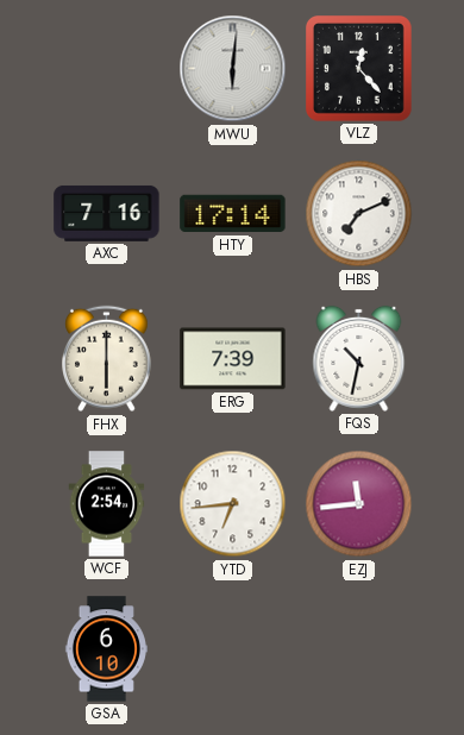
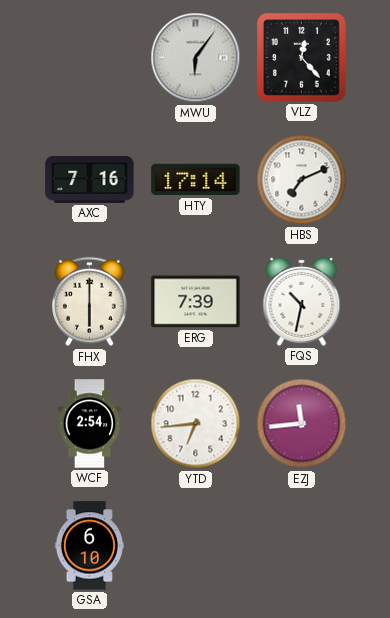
MWU: 6:01 -> 6:06
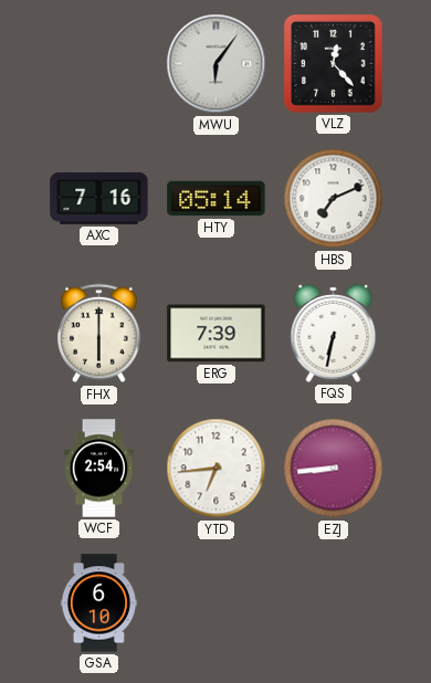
HTY: 17:14 -> 05:14
FQS: 10:32 -> 6:32
EZJ: 11:44 -> 8:44
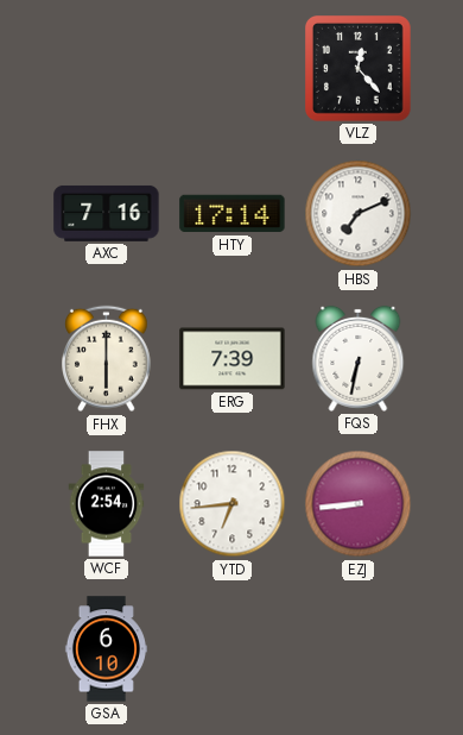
MWU: 6:06 -> none
HTY: 05:14 -> 17:14
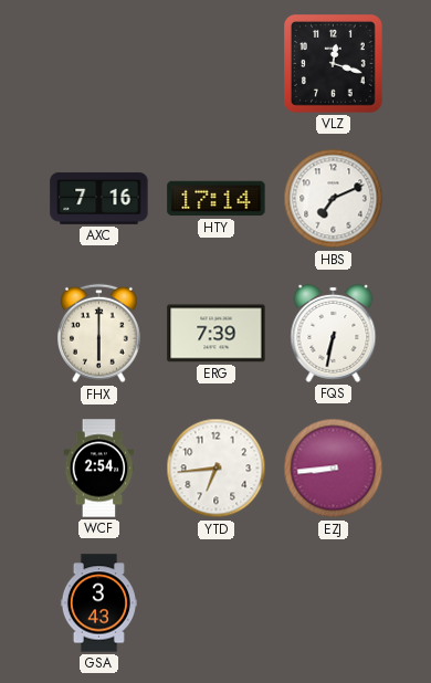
VLZ: 12:23 -> 12:18
GSA: 6:10 -> 3:43
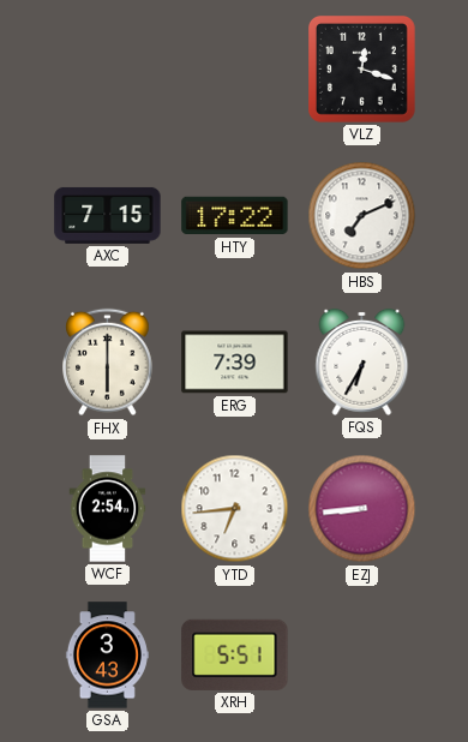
AXC: 7:16 -> 7:15
HTY: 17:14 -> 17:22
FQS: 6:32 -> 6:35
XRH: none -> 5:51
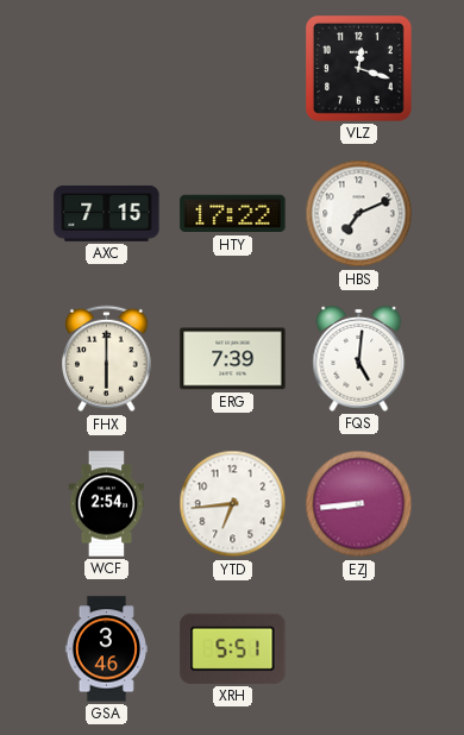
FQS: 6:35 -> 5:01
GSA: 3:43 -> 3:46
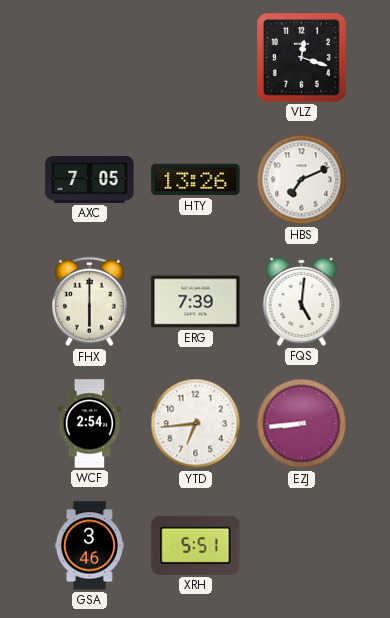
AXC: 7:15 -> 7:05
HTY: 17:22 -> 13:26
